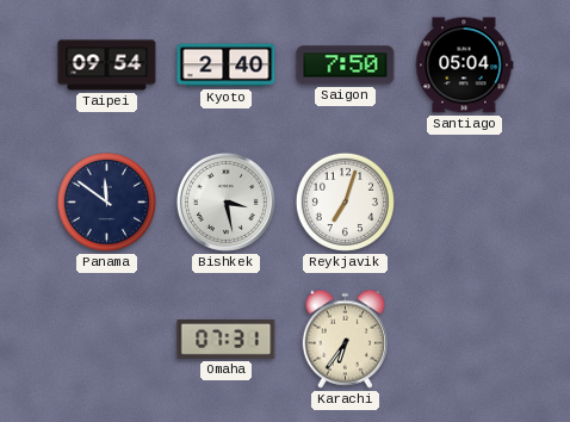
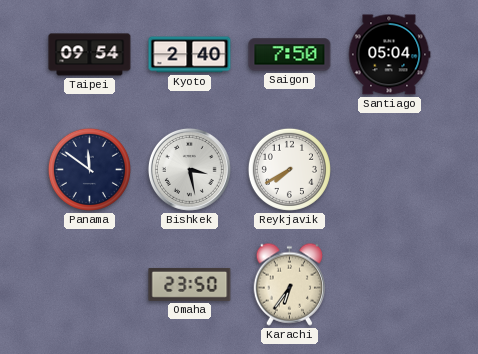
Reykjavik: 7:03 -> 7:40
Omaha: 07:31 -> 23:50
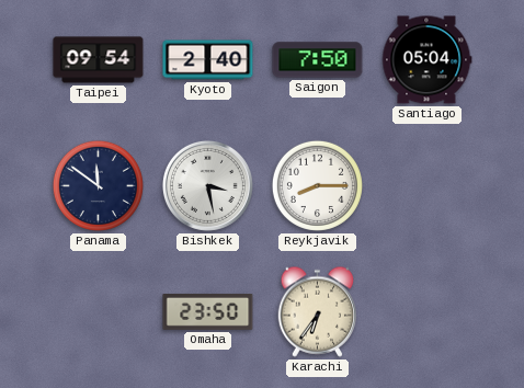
Reykjavik: 7:40 -> 8:15
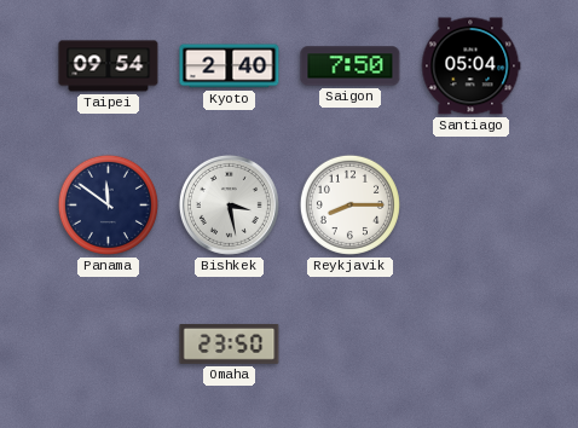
Karachi: 6:36 -> none
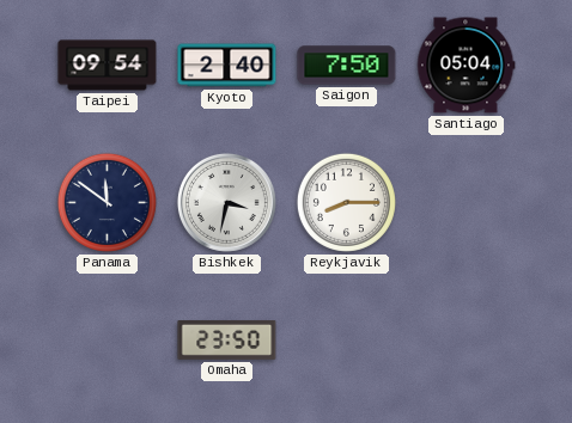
Bishkek: 3:28 -> 3:32
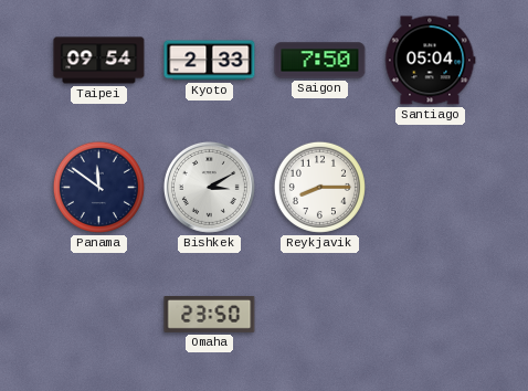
Kyoto: 2:40 -> 2:33
Bishkek: 3:32 -> 3:10
